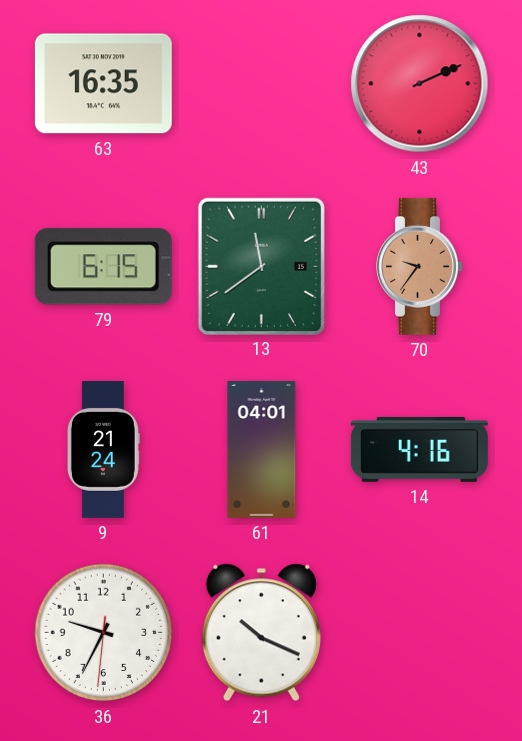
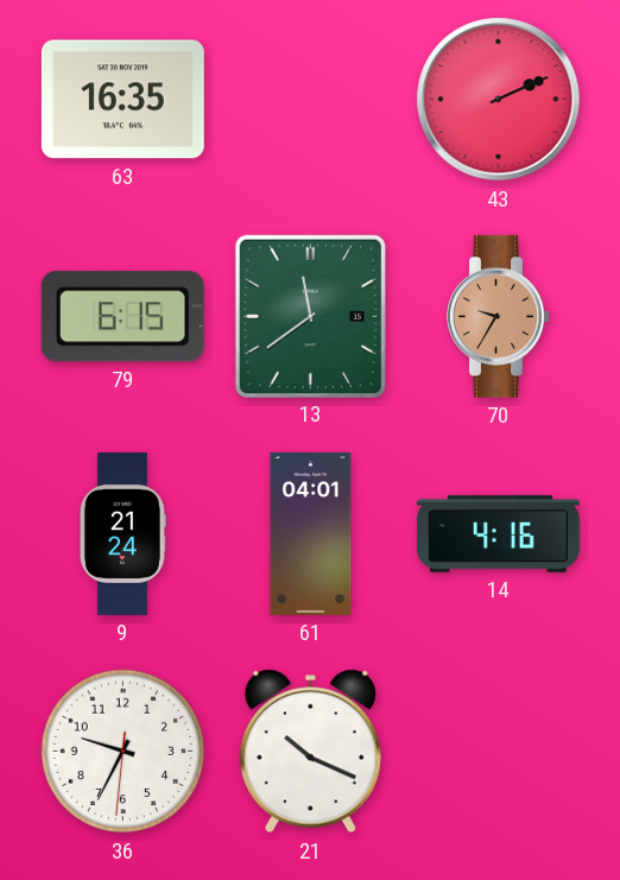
70: 9:36 -> 9:35
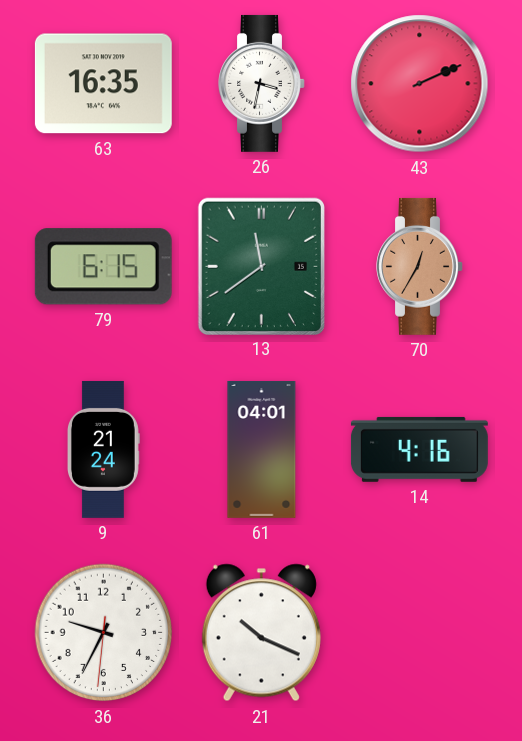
26: none -> 3:32
70: 9:35 -> 12:35
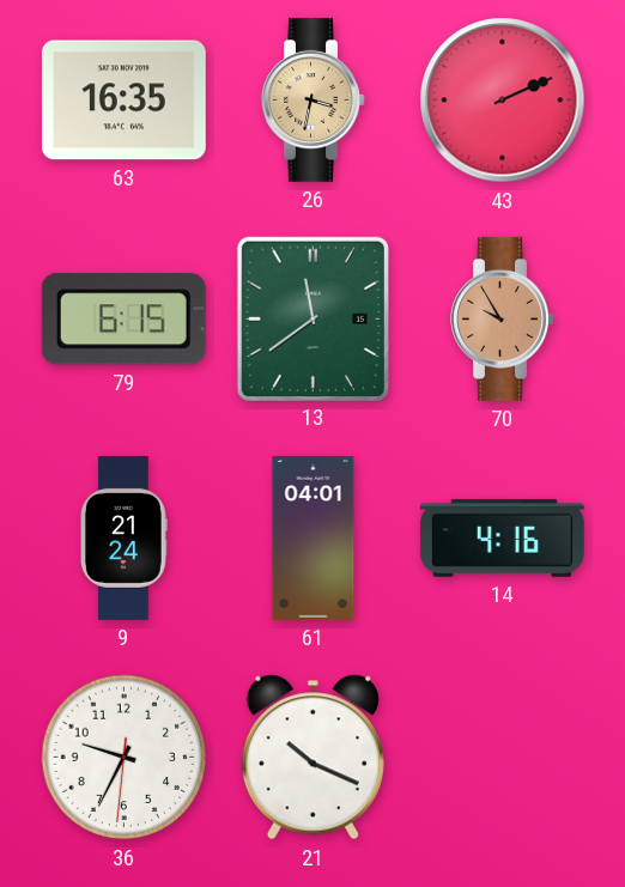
26 dial: white -> champagne
70: 12:35 -> 9:55
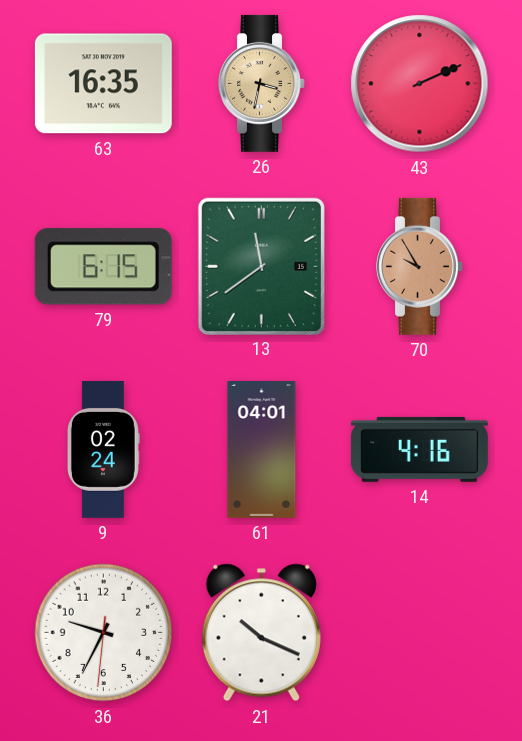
9: 21:24 -> 02:24
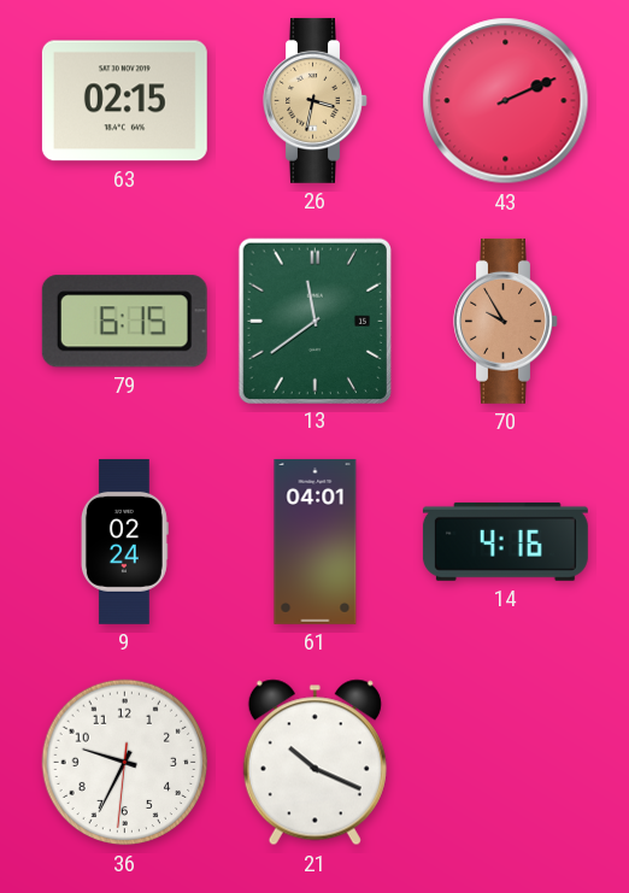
63: 16:35 -> 02:15
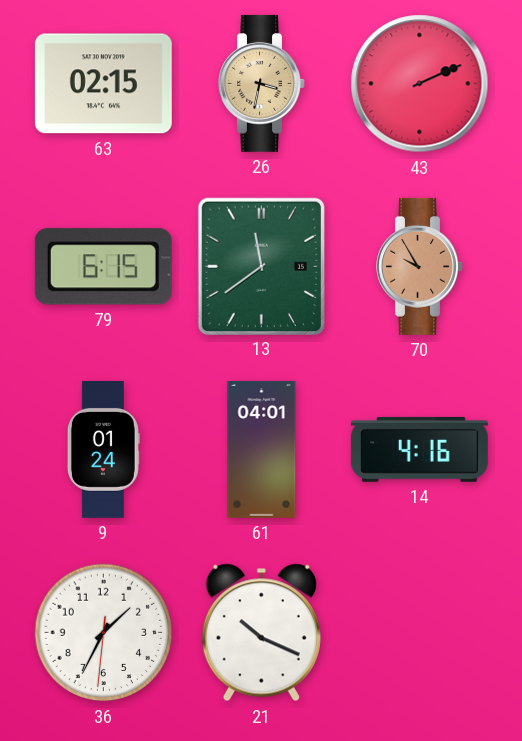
9: 02:24 -> 01:24
36: 9:34 -> 1:34
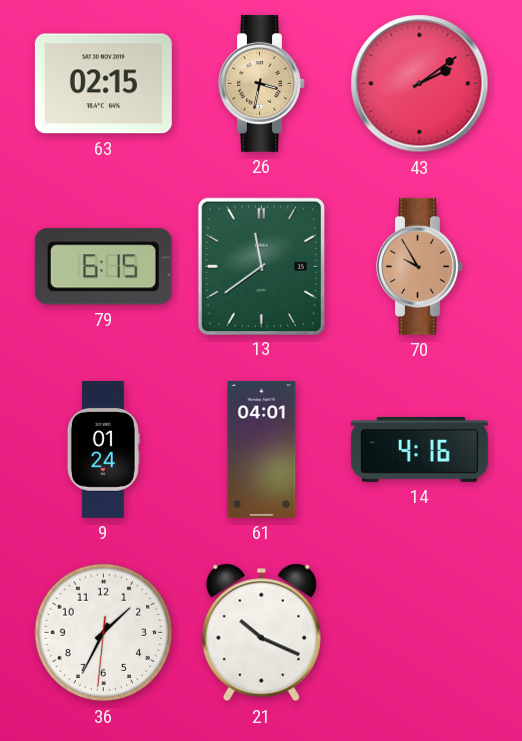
43: 2:11 -> 2:09
